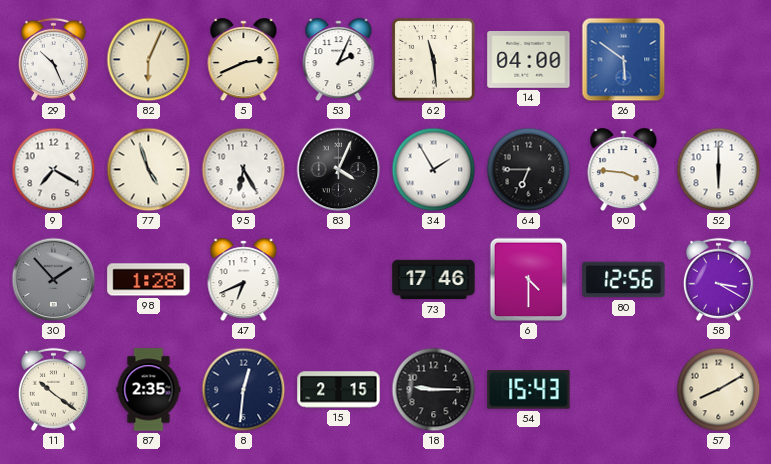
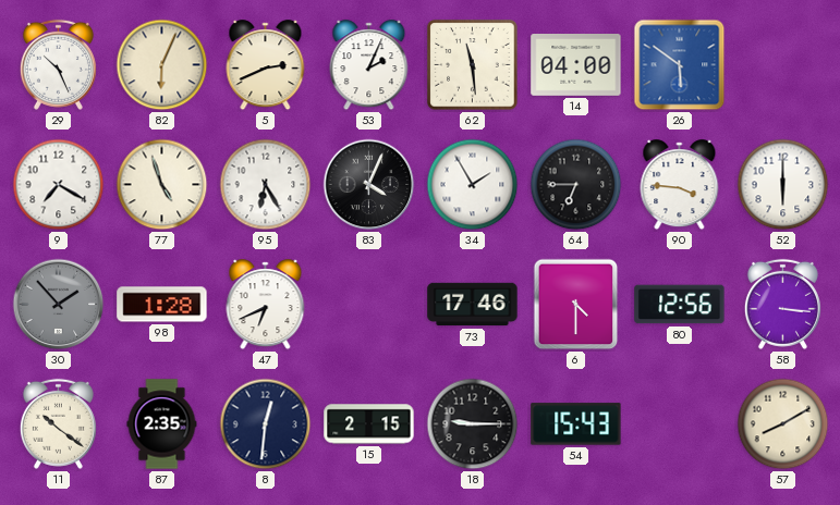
58: 3:20 -> 3:16
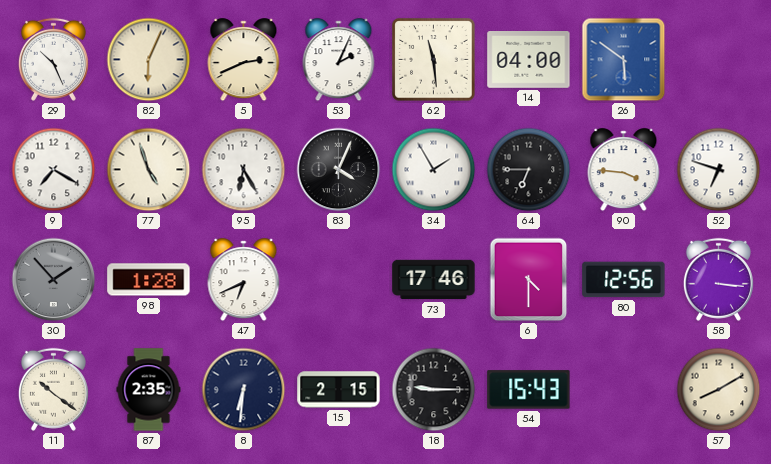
52: 6:00 -> 6:48
8: 12:31 -> 6:31
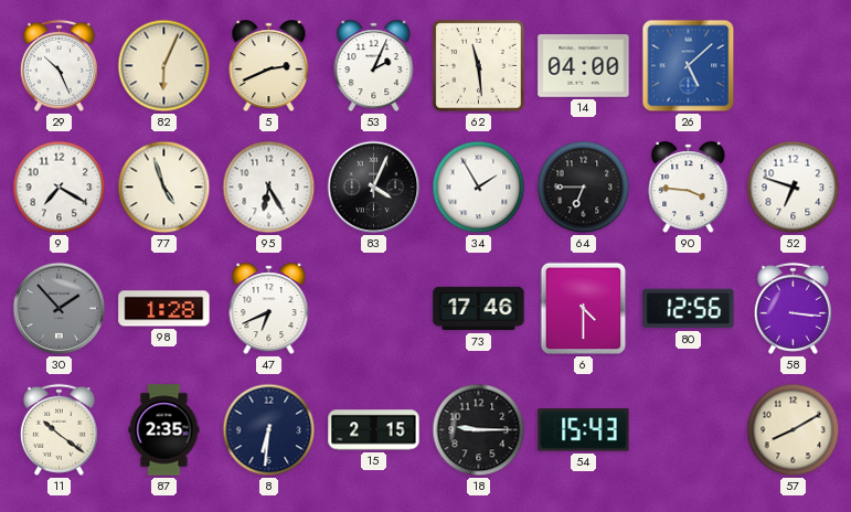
26: 5:51 -> 5:08
